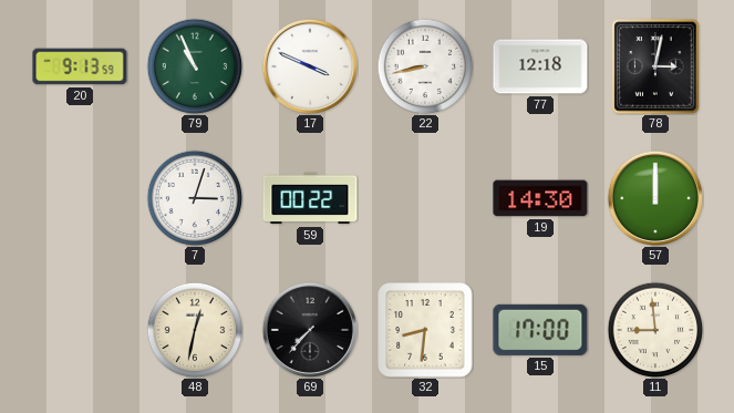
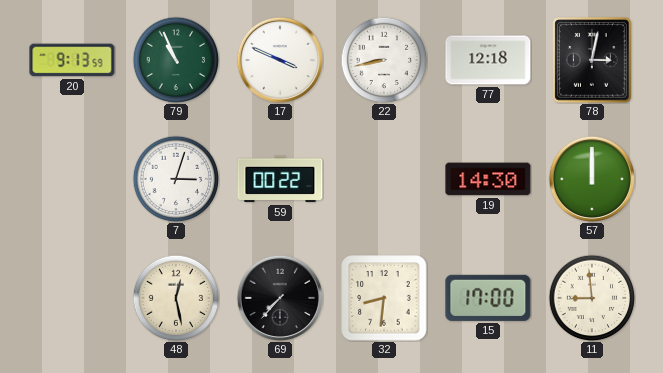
48: 12:32 -> 12:28
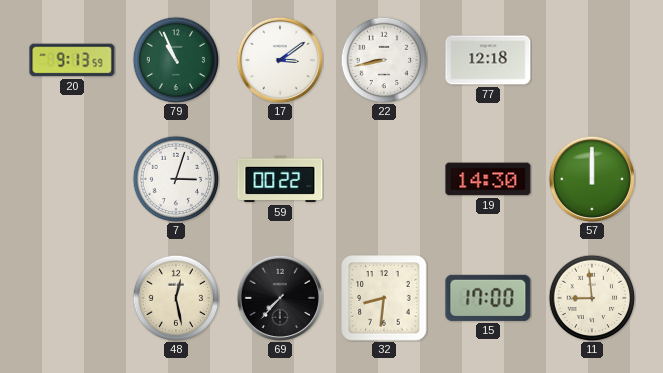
17: 3:49 -> 3:09
78: 3:02 -> none
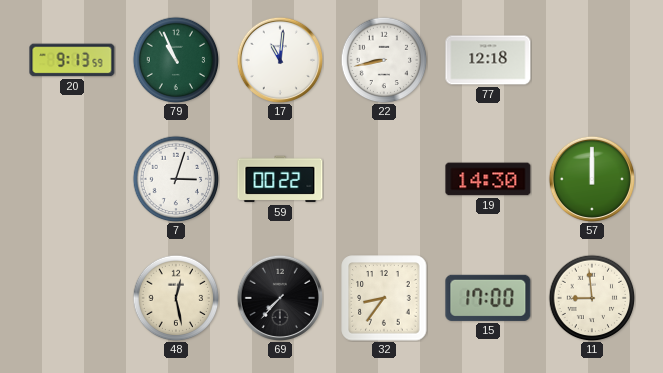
17: 3:09 -> 11:01
32: 8:31 -> 8:36
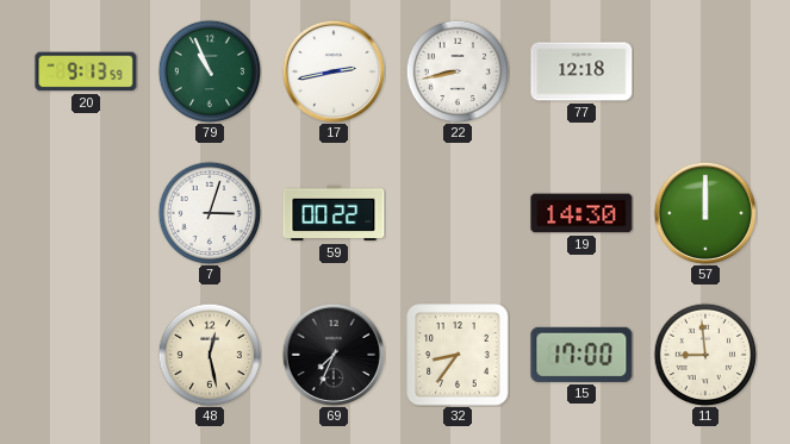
17: 11:01 -> 2:43
69: 7:37 -> 7:34
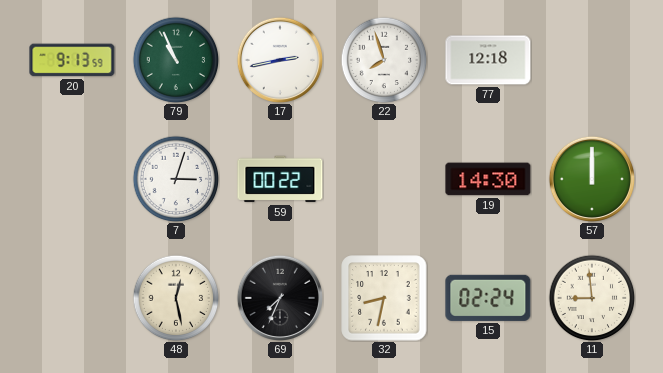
22: 8:43 -> 7:57
32: 8:36 -> 8:32
15: 17:00 -> 02:24
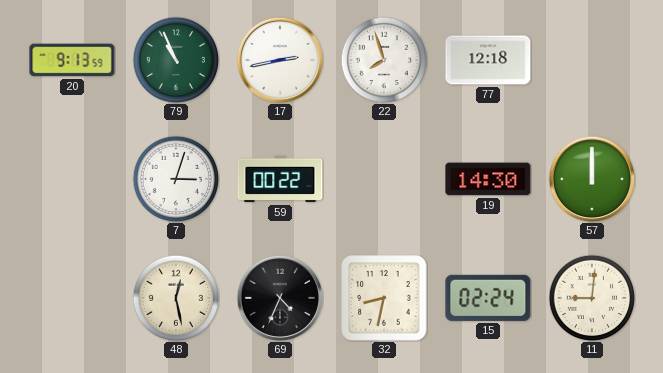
69: 7:34 -> 4:34
11: 8:59 -> 9:01
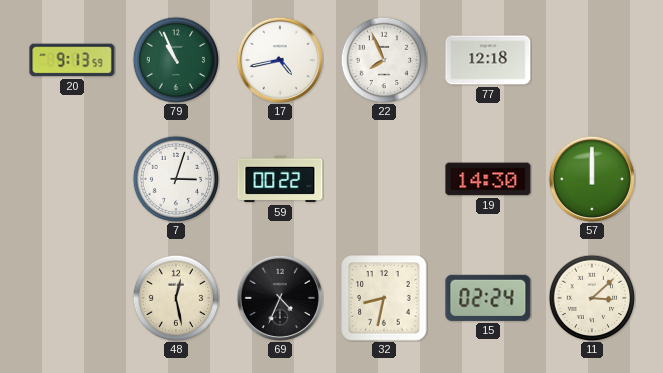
17: 2:43 -> 4:43
22: 7:57 -> 7:56
11: 9:01 -> 3:08
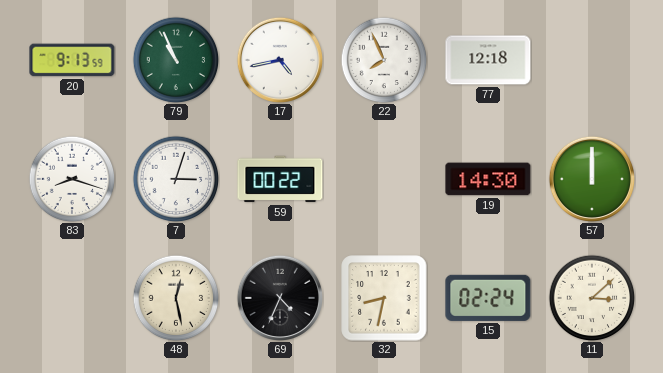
83: none -> 8:18
